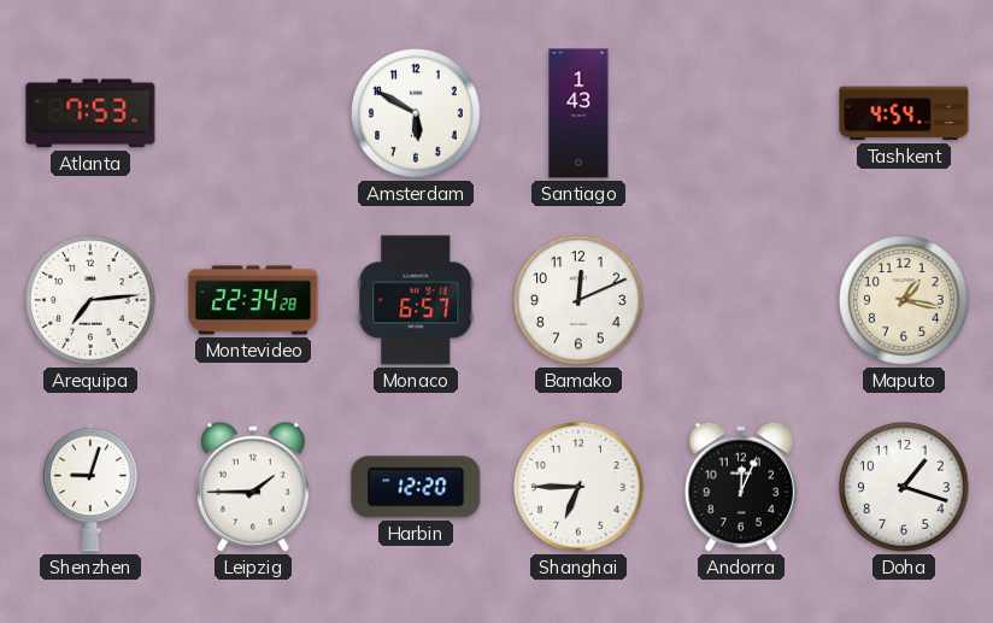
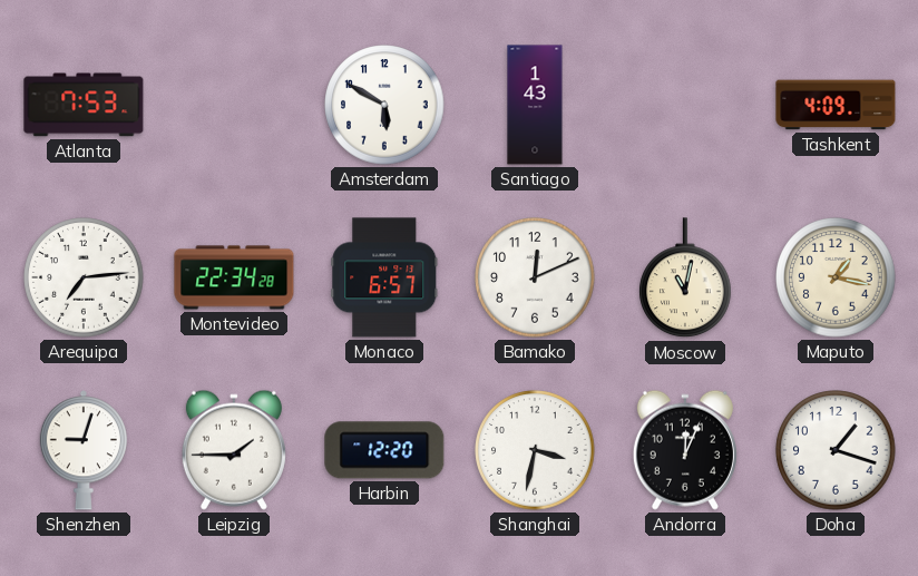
Tashkent: 4:54 -> 4:09
Moscow: none -> 11:02
Shanghai: 6:45 -> 3:32
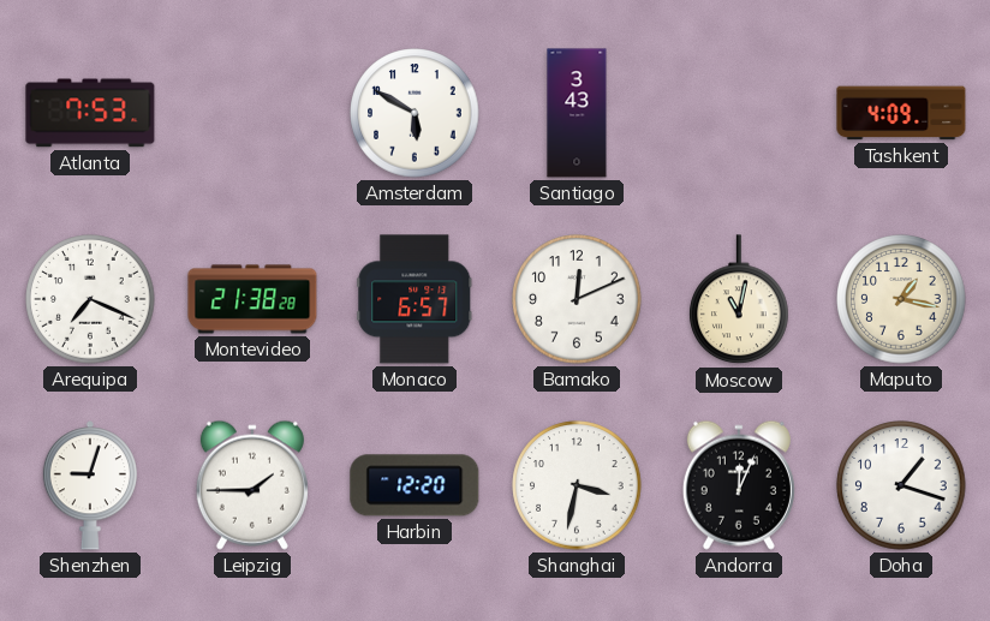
Santiago: 1:43 -> 3:43
Arequipa: 7:14 -> 7:19
Montevideo: 22:34 -> 21:38
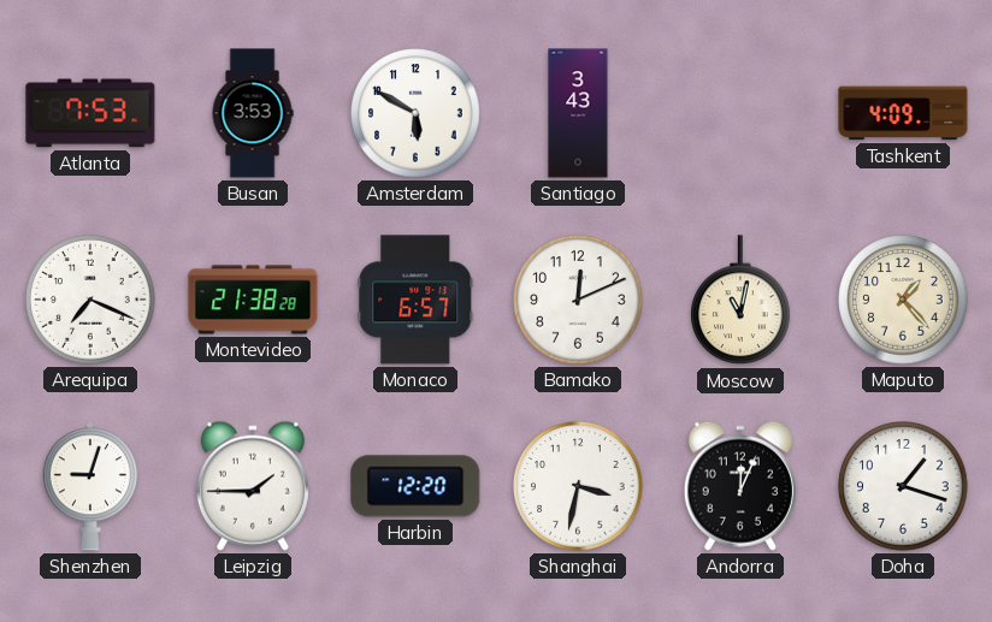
Busan: none -> 3:53
Maputo: 1:17 -> 1:23
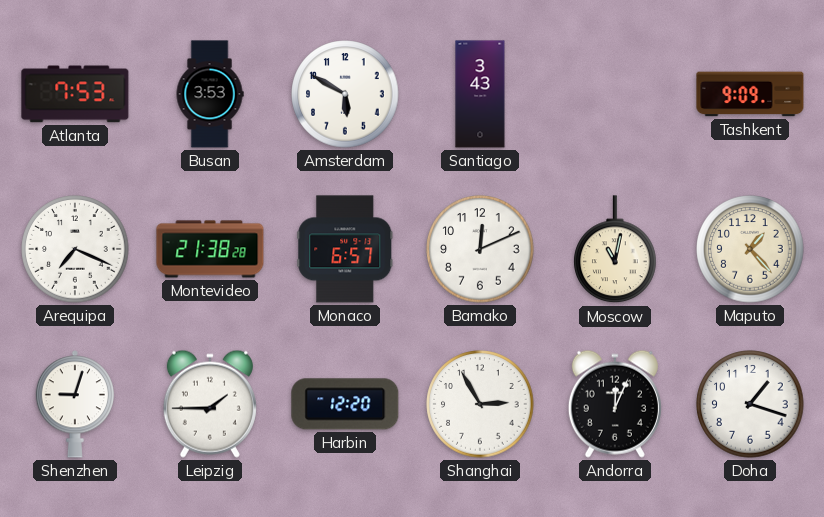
Tashkent: 4:09 -> 9:09
Shanghai: 3:32 -> 2:55
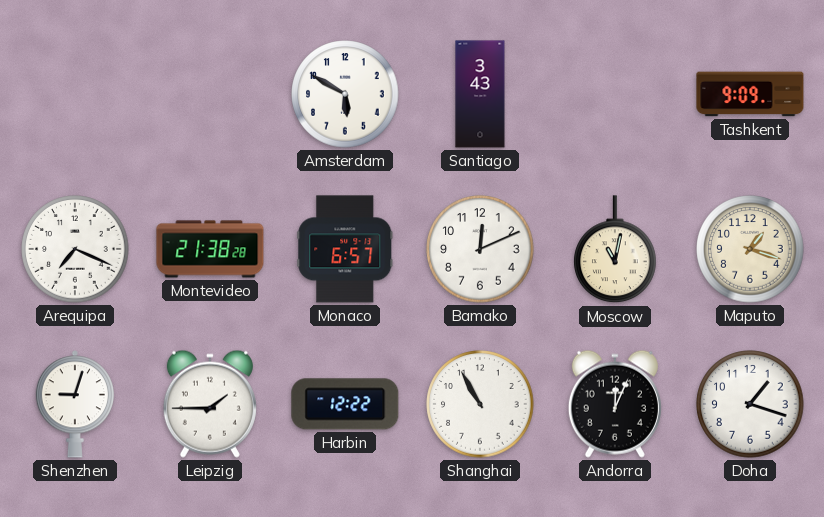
Atlanta: 7:53 -> none
Busan: 3:53 -> none
Maputo: 1:23 -> 1:18
Harbin: 12:20 -> 12:22
Shanghai: 2:55 -> 10:55
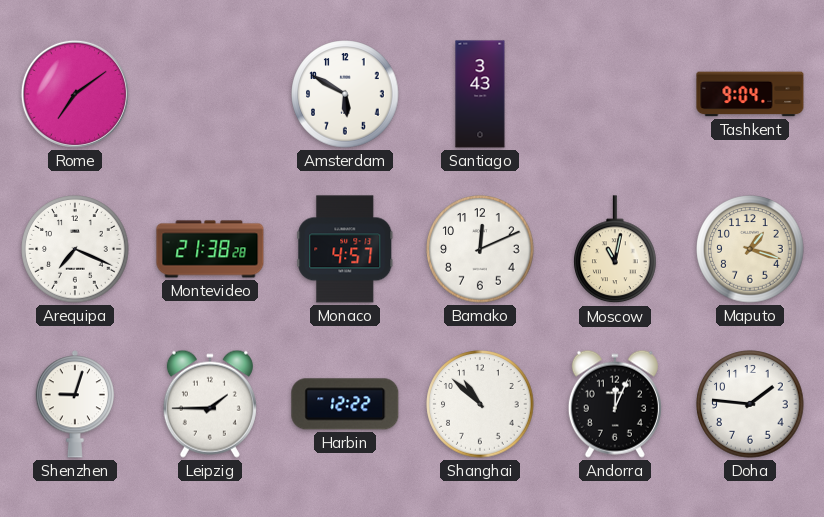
Rome: none -> 7:09
Tashkent: 9:09 -> 9:04
Monaco: 6:57 -> 4:57
Shanghai: 10:55 -> 10:52
Doha: 1:18 -> 1:46
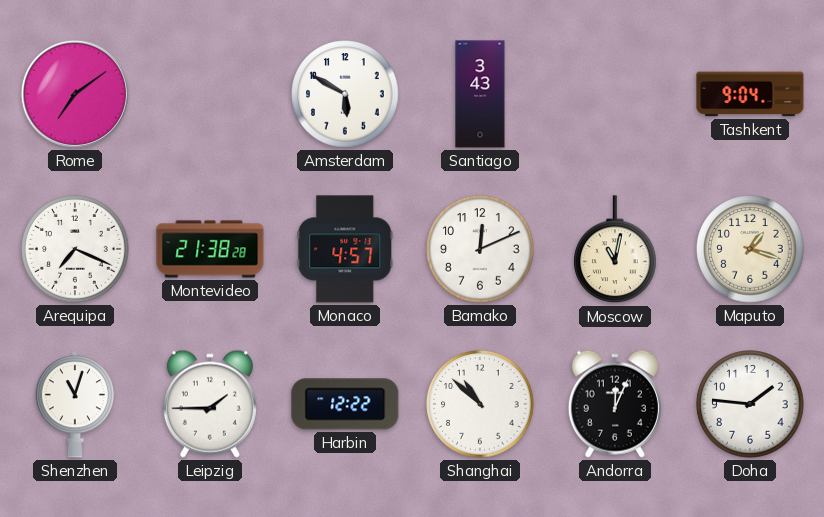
Shenzhen: 9:03 -> 11:03
